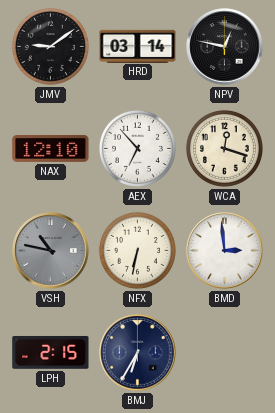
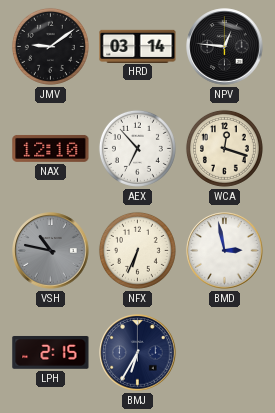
NPV: 12:47 -> 12:46
NFX: 6:32 -> 6:34
BMD: 2:59 -> 2:58
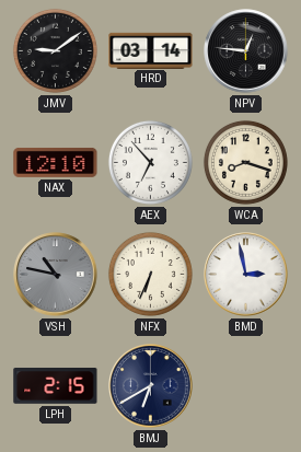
WCA: 12:18 -> 8:18
BMJ: 6:35 -> 6:40
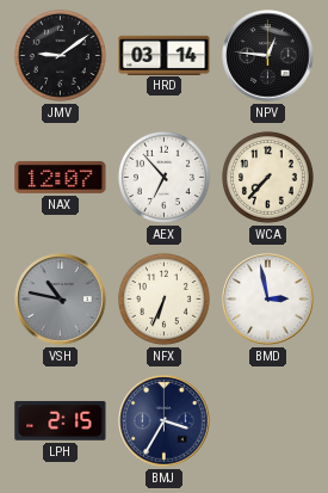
NAX: 12:10 -> 12:07
WCA: 8:18 -> 7:37
BMJ: 6:40 -> 3:35
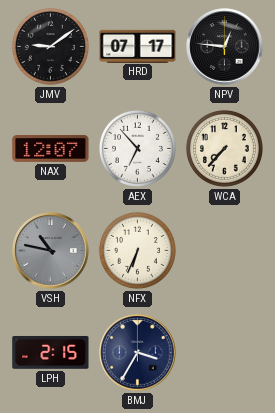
HRD: 03:14 -> 07:17
BMD: 2:58 -> none
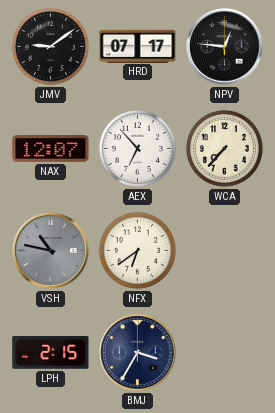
NFX: 6:34 -> 6:39
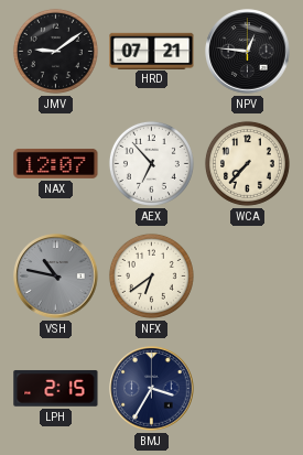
HRD: 07:17 -> 07:21
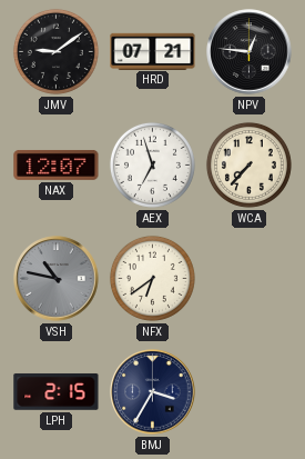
AEX: 6:53 -> 6:57
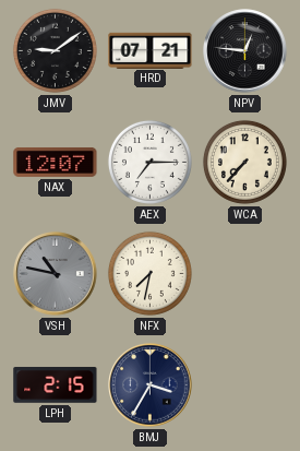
AEX: 6:57 -> 7:15
NFX: 6:39 -> 7:32
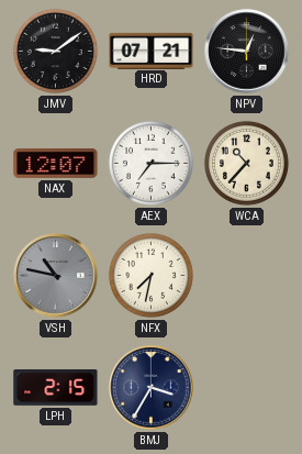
WCA: 7:37 -> 10:37
